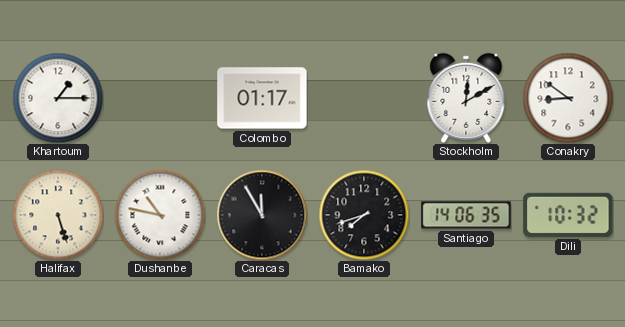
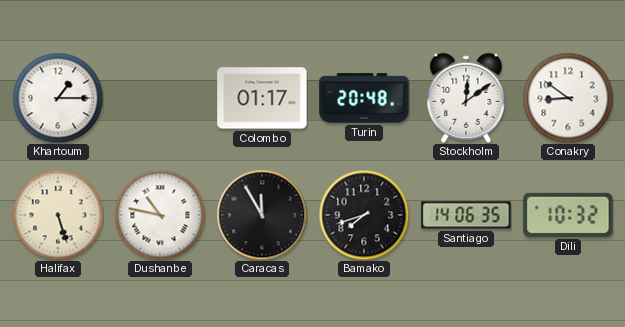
Turin: none -> 20:48
Stockholm: 12:10 -> 12:09
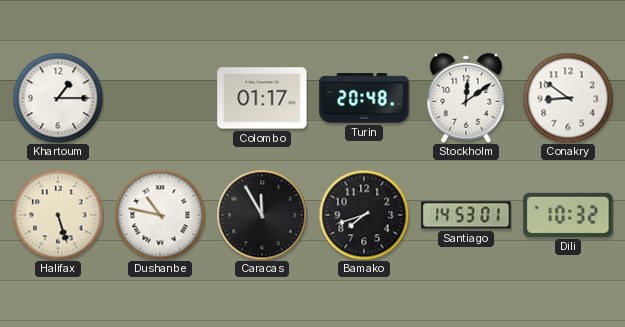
Santiago: 14:06 -> 14:53
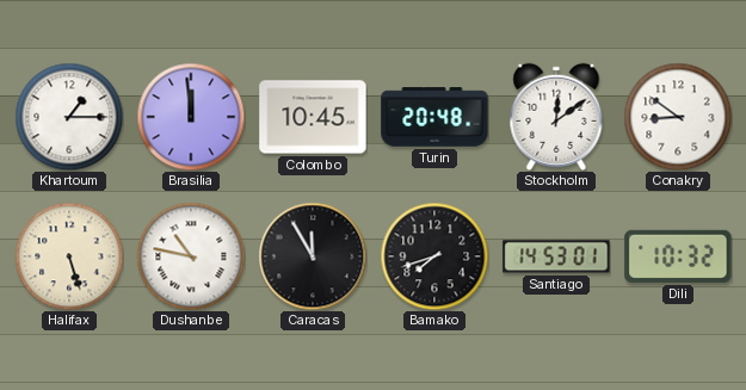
Brasilia: none -> 11:59
Colombo: 01:17 -> 10:45
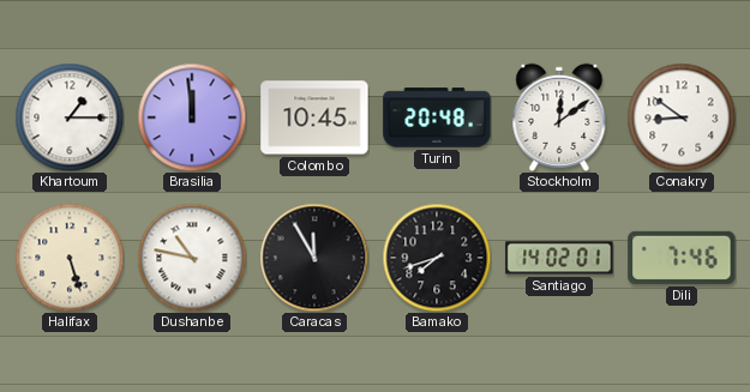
Santiago: 14:53 -> 14:02
Dili: 10:32 -> 7:46
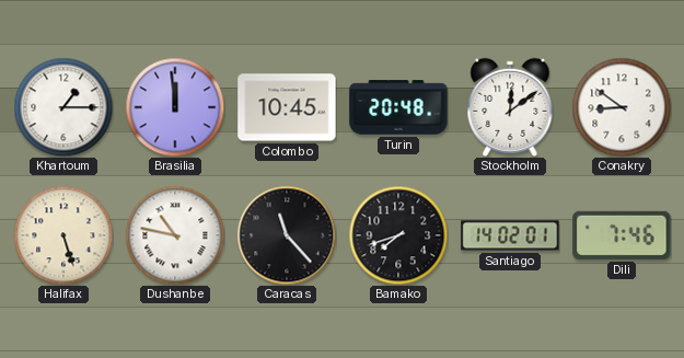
Caracas: 11:55 -> 11:23
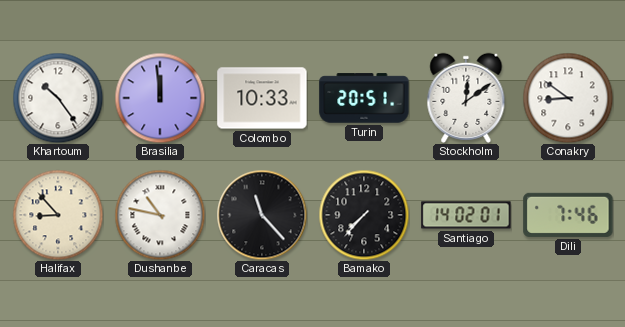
Khartoum: 1:15 -> 10:24
Colombo: 10:45 -> 10:33
Turin: 20:48 -> 20:51
Halifax: 5:27 -> 8:53
Bamako: 7:42 -> 7:37
